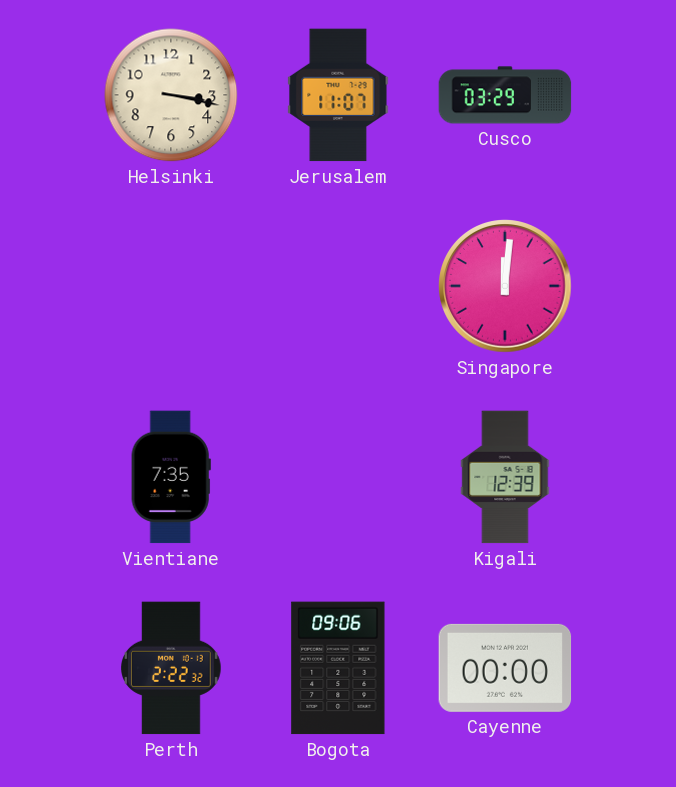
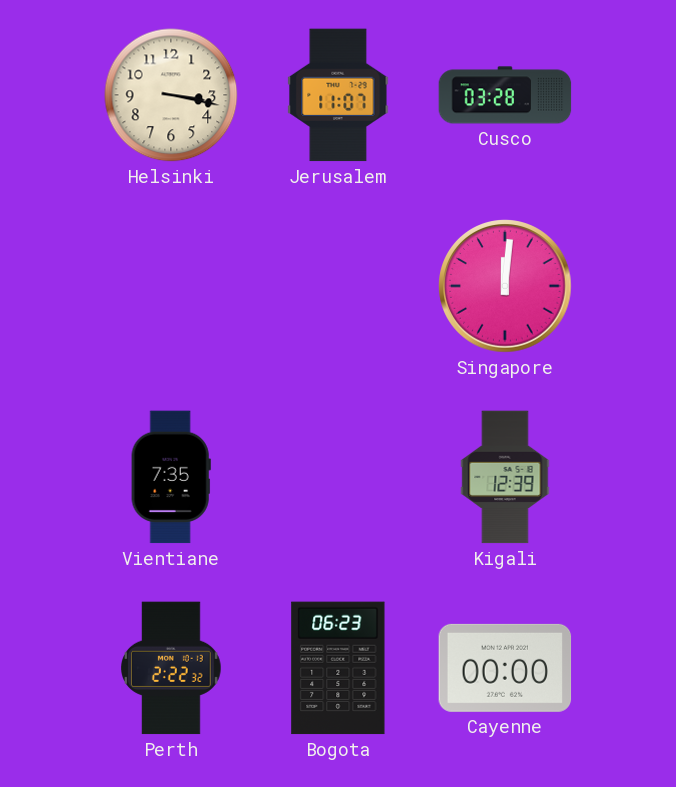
Cusco: 03:29 -> 03:28
Bogota: 09:06 -> 06:23
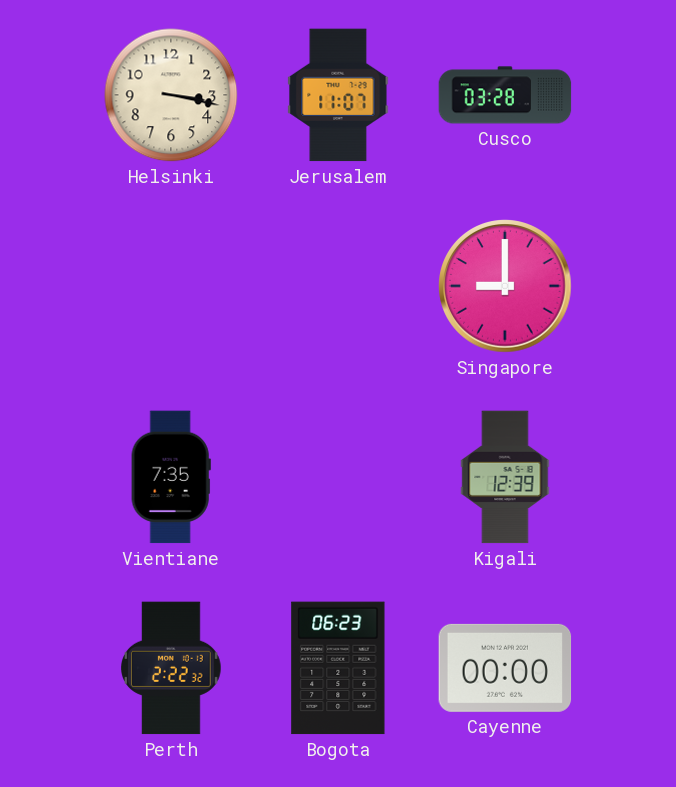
Singapore: 12:01 -> 9:00
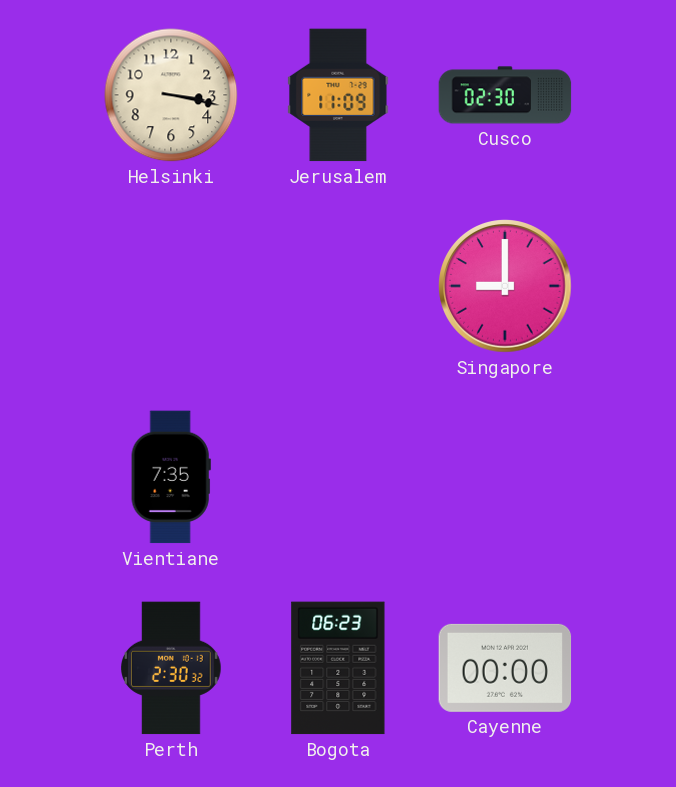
Jerusalem: 11:07 -> 11:09
Cusco: 03:28 -> 02:30
Kigali: 12:39 -> none
Perth: 2:22 -> 2:30
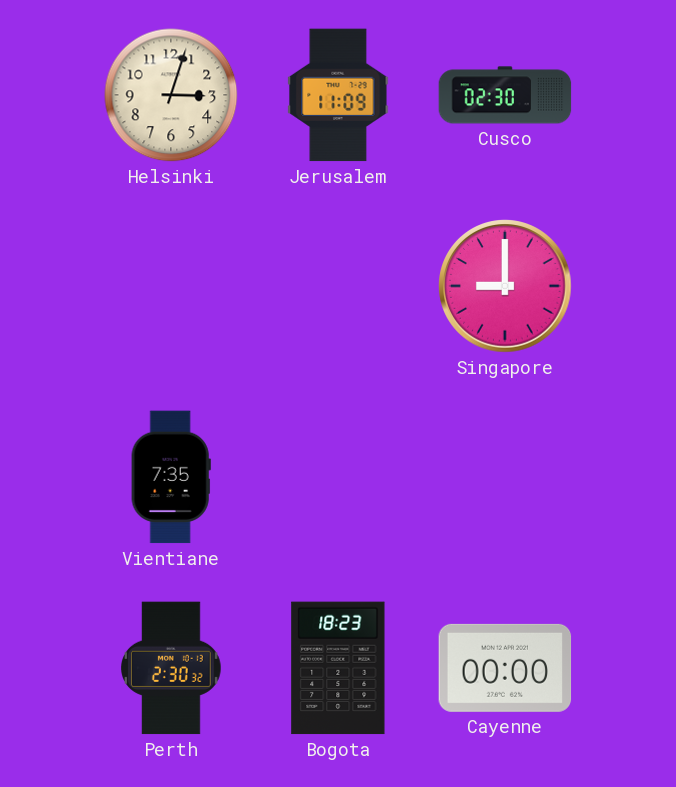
Helsinki: 3:17 -> 3:03
Bogota: 06:23 -> 18:23
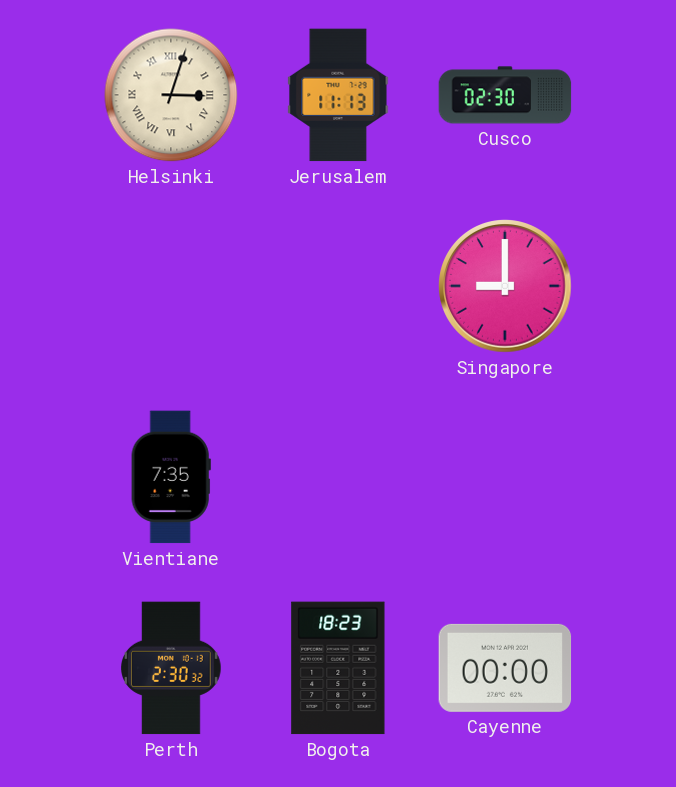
Helsinki numerals: Arabic -> Roman
Jerusalem: 11:09 -> 11:13
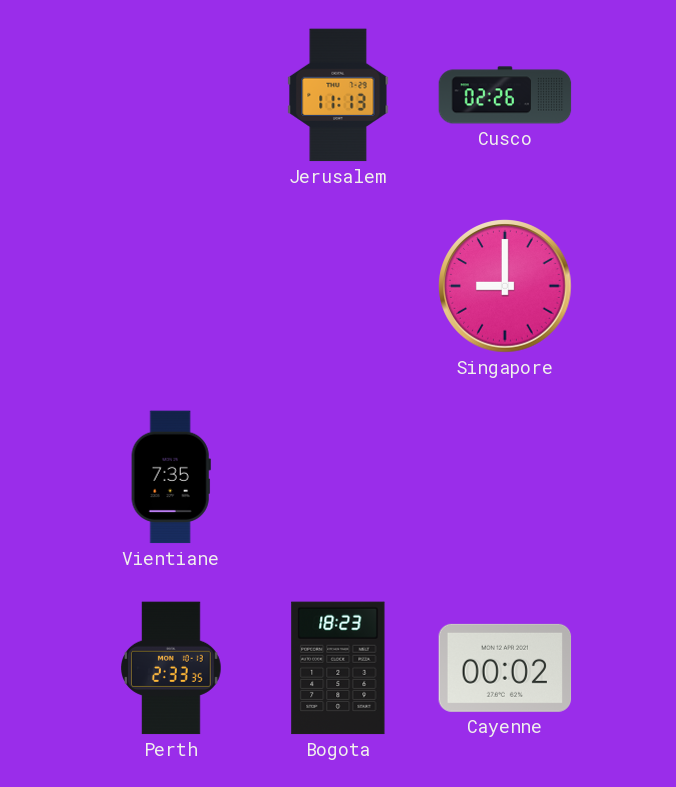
Helsinki: 3:03 -> none
Cusco: 02:30 -> 02:26
Perth: 2:30 -> 2:33
Cayenne: 00:00 -> 00:02
